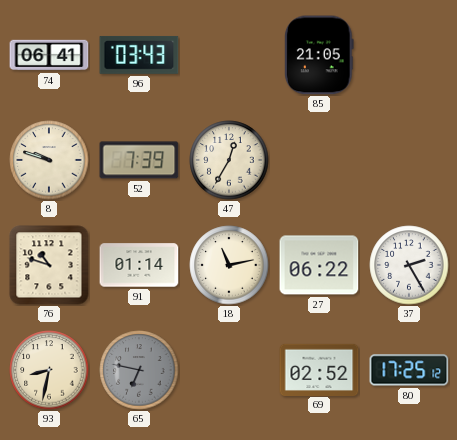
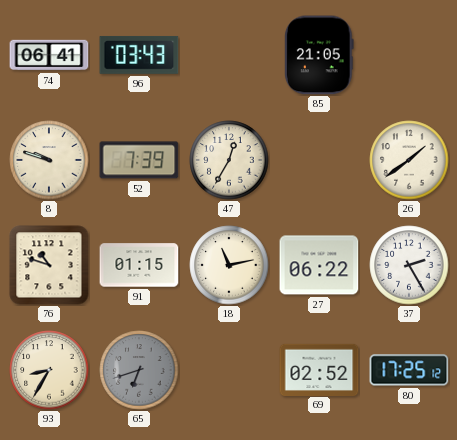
26: none -> 1:39
91: 01:14 -> 01:15
93: 8:32 -> 8:35
65: 6:47 -> 6:42
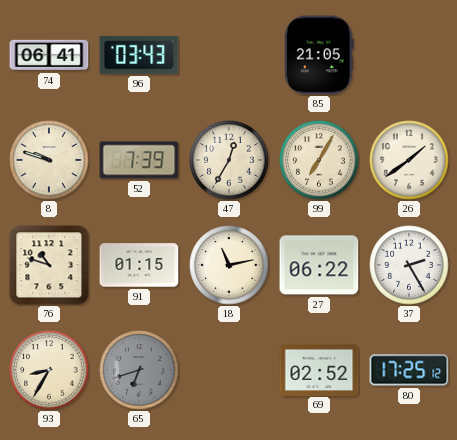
99: none -> 7:05
